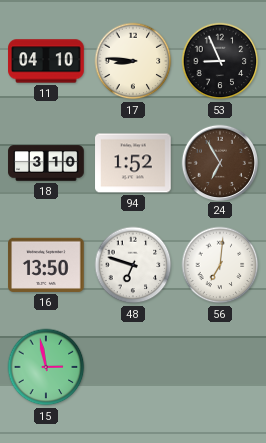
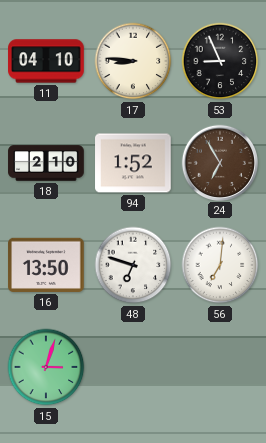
18: 3:10 -> 2:10
15: 2:58 -> 3:03
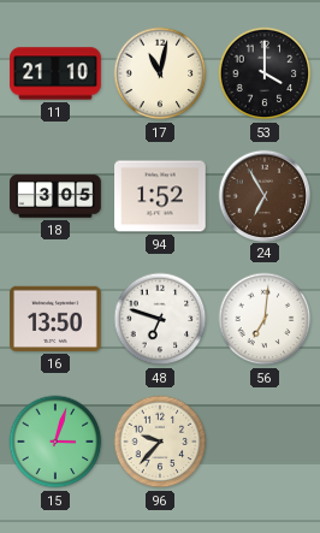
11: 04:10 -> 21:10
17: 8:46 -> 11:02
53: 8:56 -> 4:00
18: 2:10 -> 3:05
96: none -> 9:37
